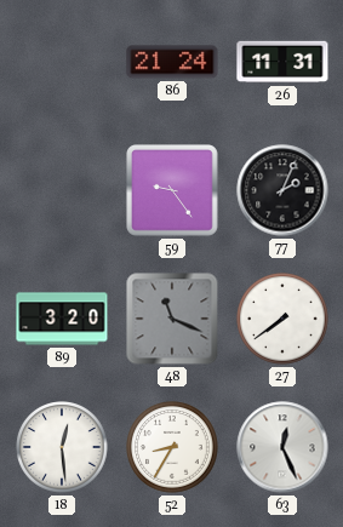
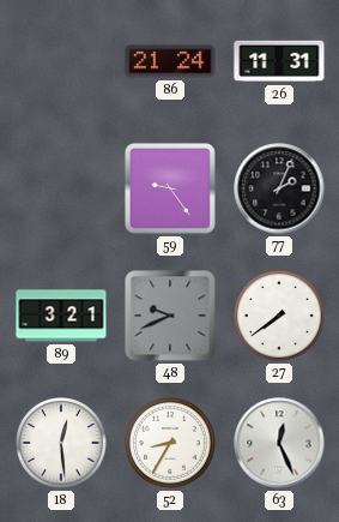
89: 3:20 -> 3:21
48: 11:19 -> 9:41
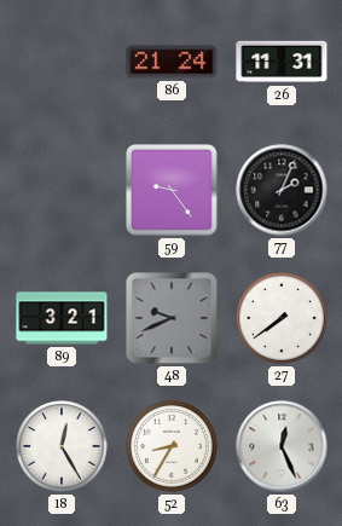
18: 12:29 -> 12:25
